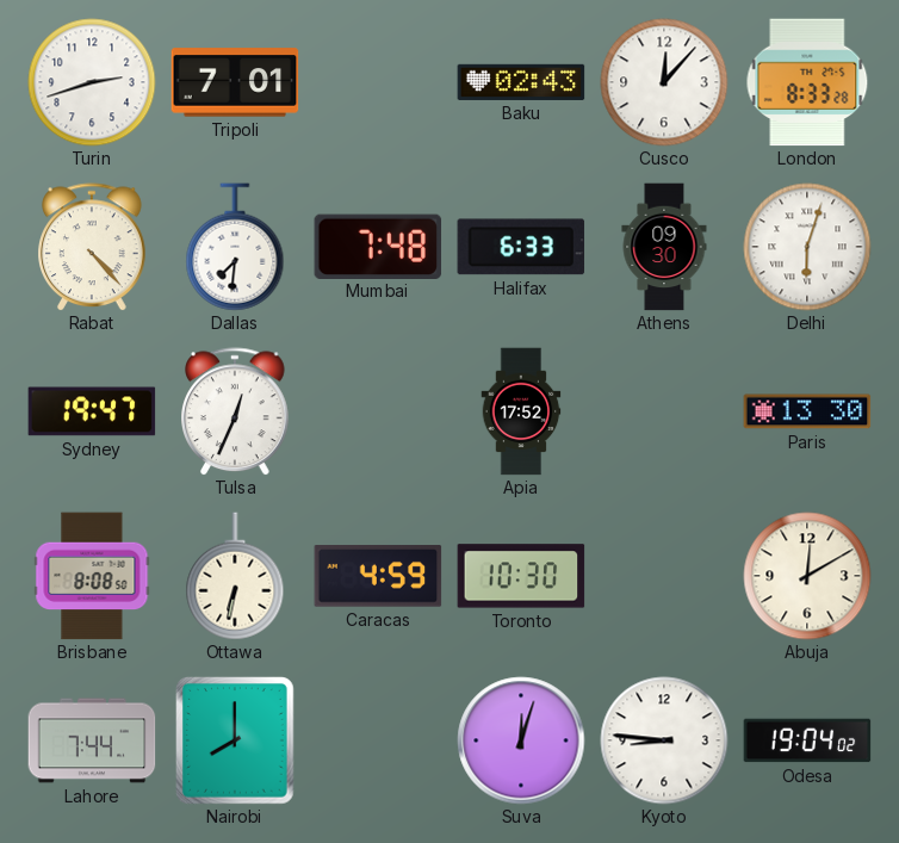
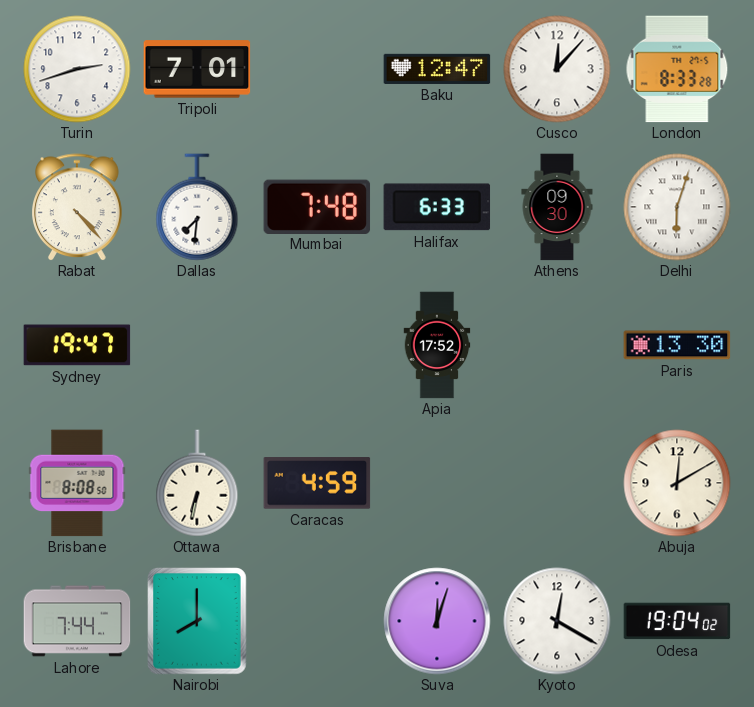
Baku: 02:43 -> 12:47
Tulsa: 12:34 -> none
Toronto: 10:30 -> none
Kyoto: 8:46 -> 12:20
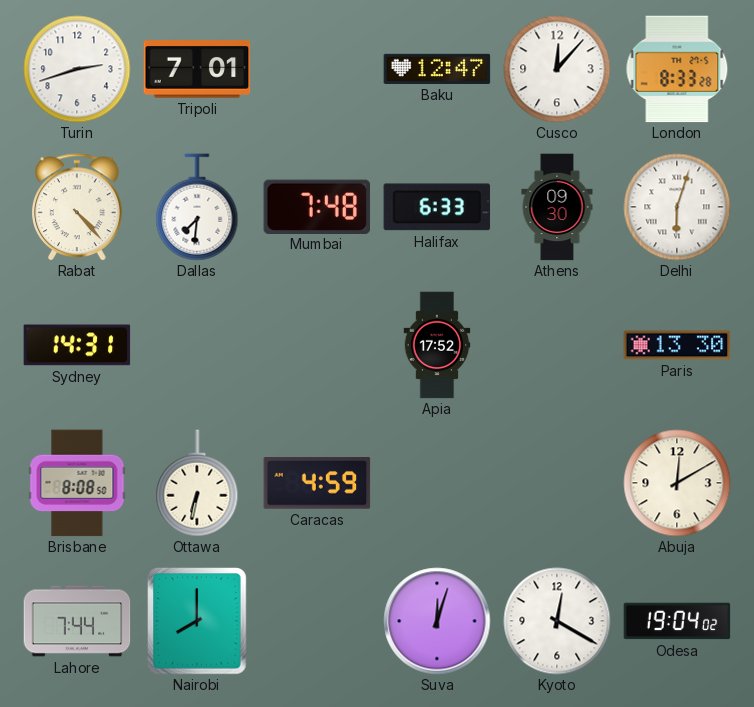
Sydney: 19:47 -> 14:31
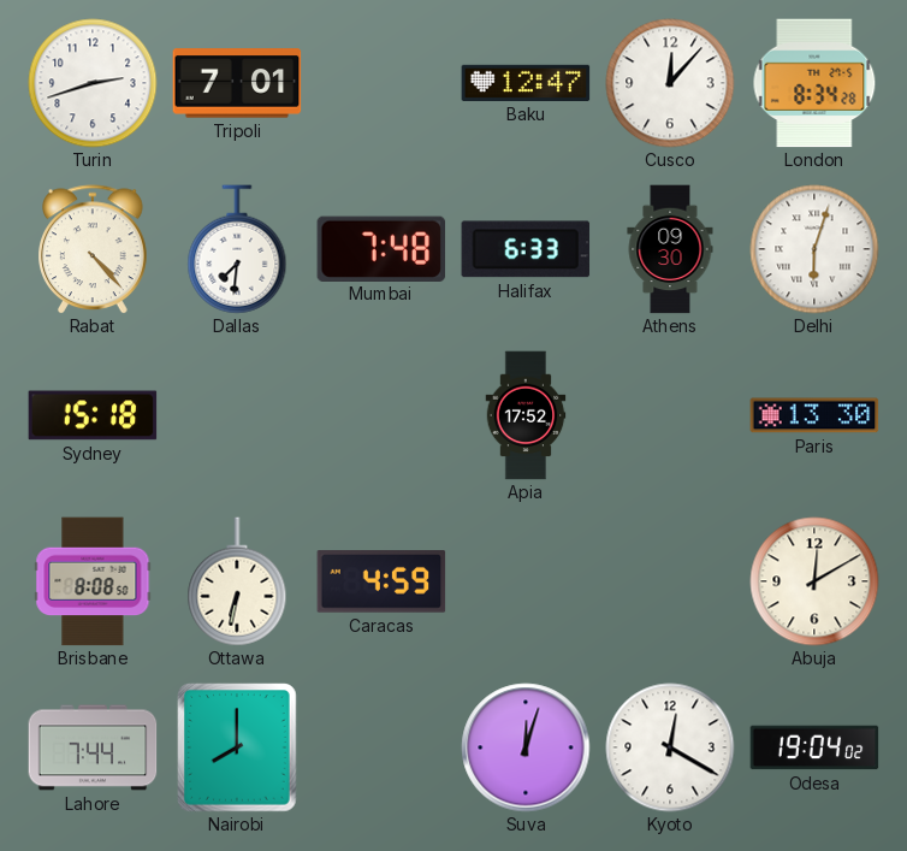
London: 8:33 -> 8:34
Sydney: 14:31 -> 15:18
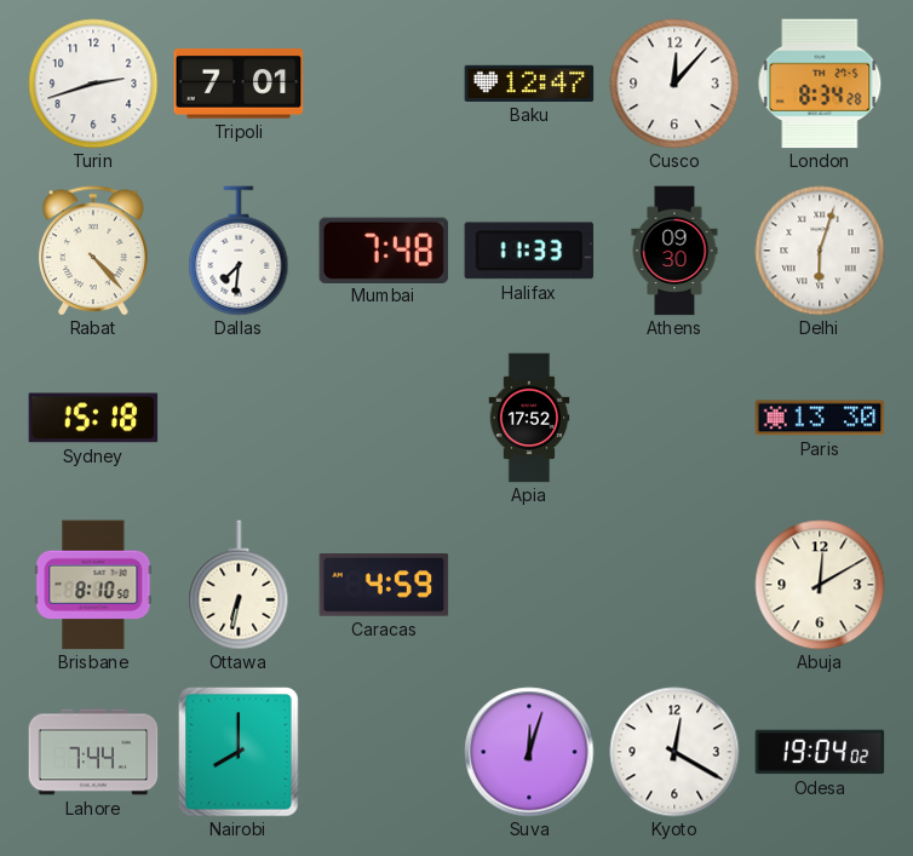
Halifax: 6:33 -> 11:33
Brisbane: 8:08 -> 8:10
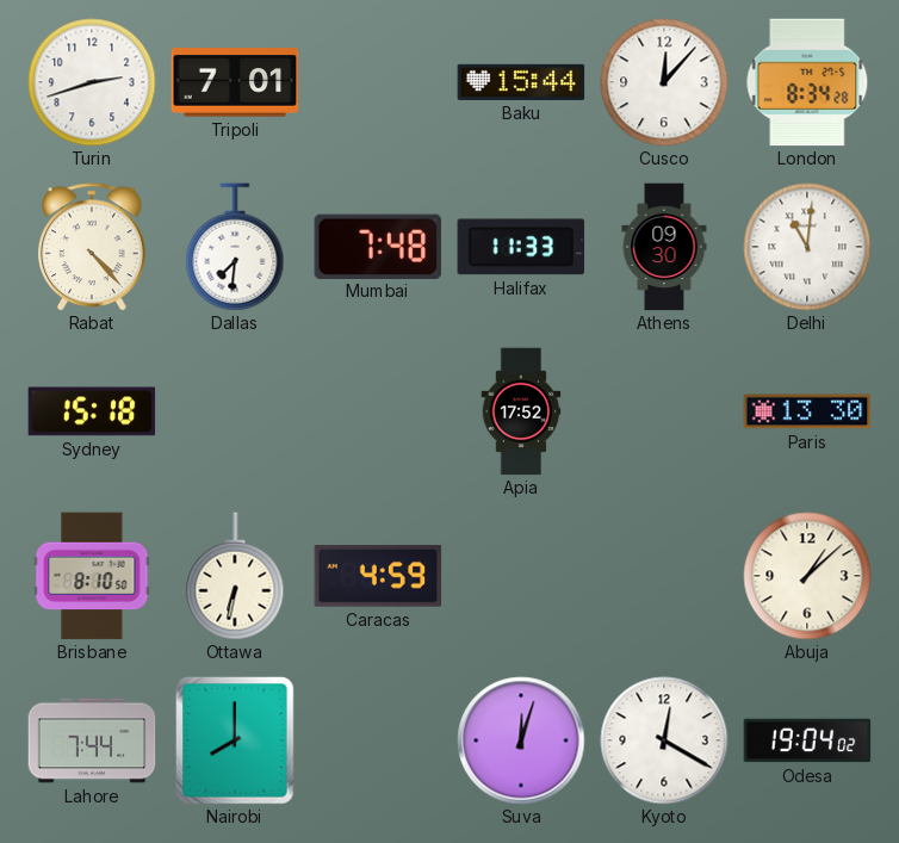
Baku: 12:47 -> 15:44
Delhi: 6:03 -> 11:01
Abuja: 12:10 -> 1:08
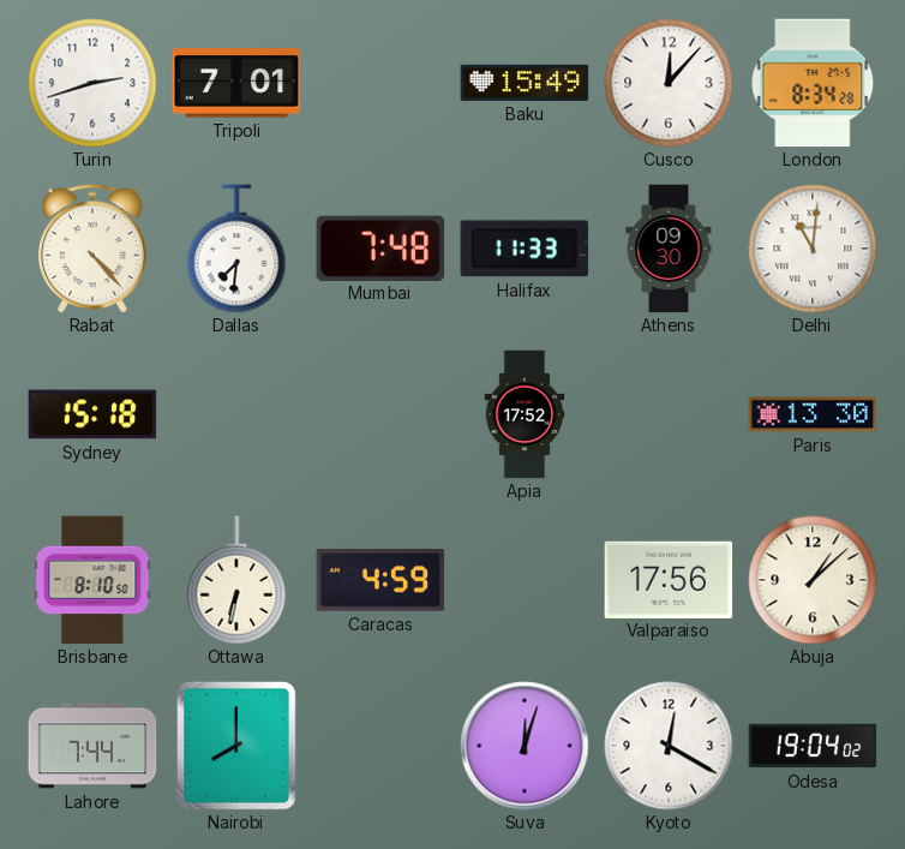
Baku: 15:44 -> 15:49
Valparaiso: none -> 17:56
